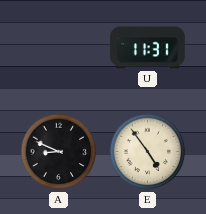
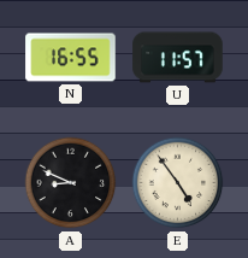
N: none -> 16:55
U: 11:31 -> 11:57
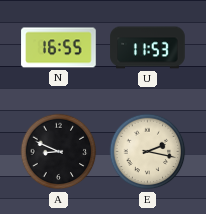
U: 11:57 -> 11:53
E: 4:54 -> 2:17
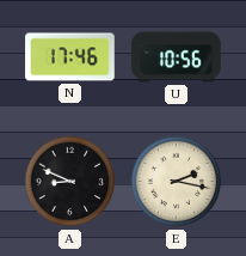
N: 16:55 -> 17:46
U: 11:53 -> 10:56
